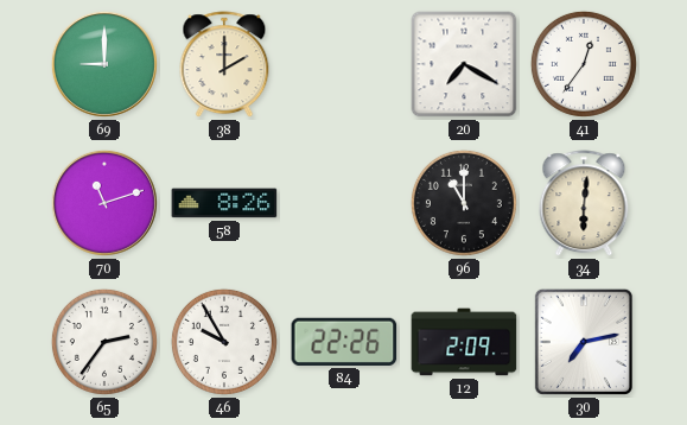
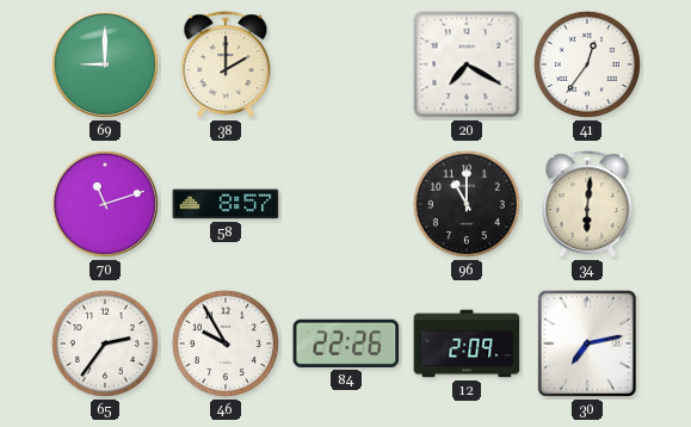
58: 8:26 -> 8:57
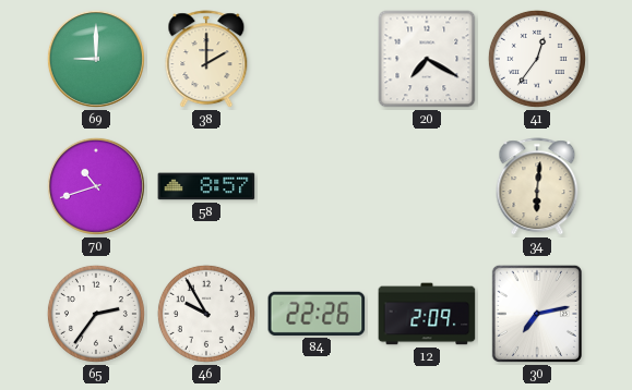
70: 11:12 -> 10:42
96: 11:00 -> none
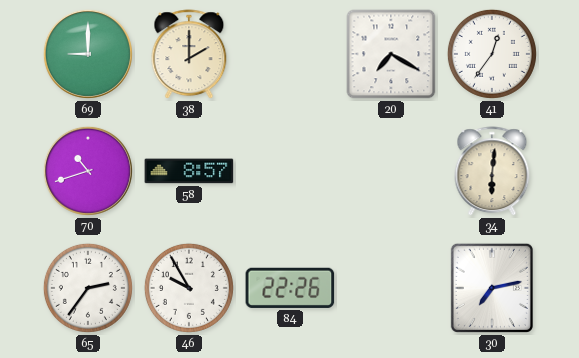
12: 2:09 -> none
